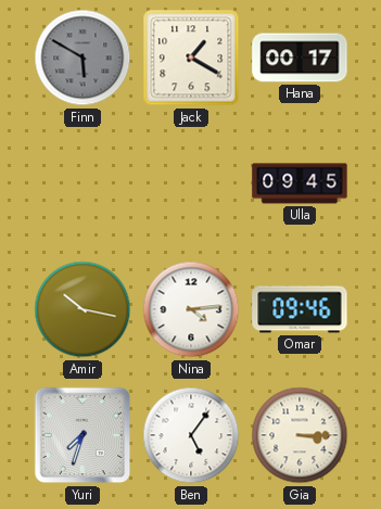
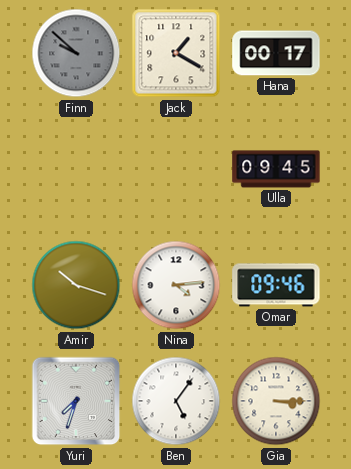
Finn: 5:50 -> 9:52
Amir: 10:17 -> 10:18
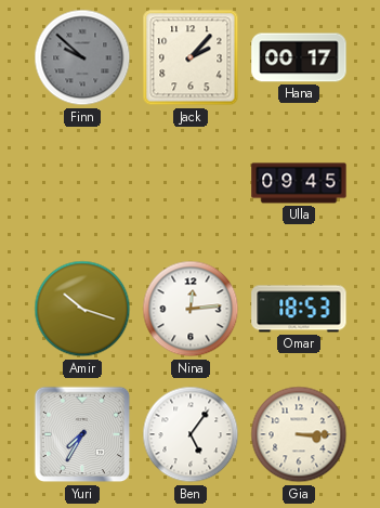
Jack: 1:20 -> 2:07
Nina: 4:14 -> 12:14
Omar: 09:46 -> 18:53
Yuri: 7:33 -> 7:35
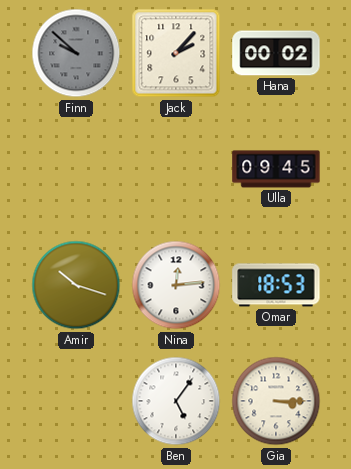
Hana: 00:17 -> 00:02
Yuri: 7:35 -> none
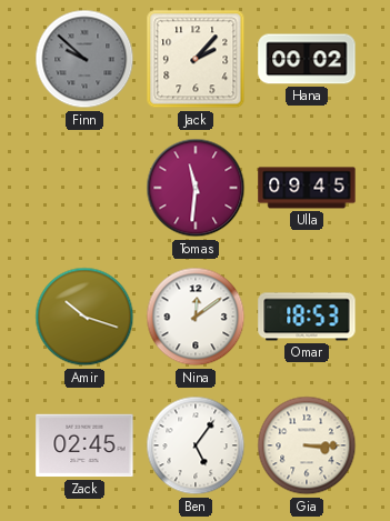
Tomas: none -> 11:31
Nina: 12:14 -> 12:09
Zack: none -> 02:45
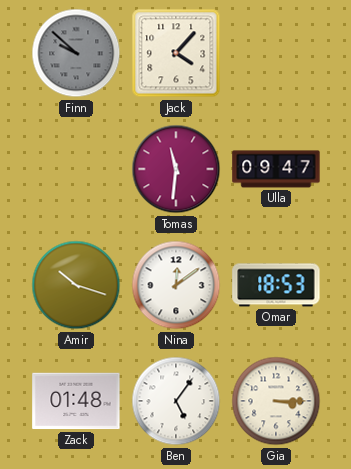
Jack: 2:07 -> 4:07
Hana: 00:02 -> none
Ulla: 09:45 -> 09:47
Zack: 02:45 -> 01:48
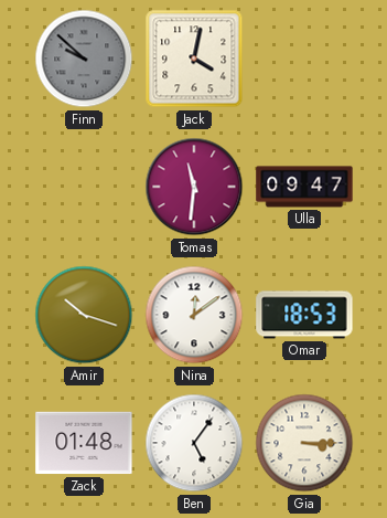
Jack: 4:07 -> 4:02
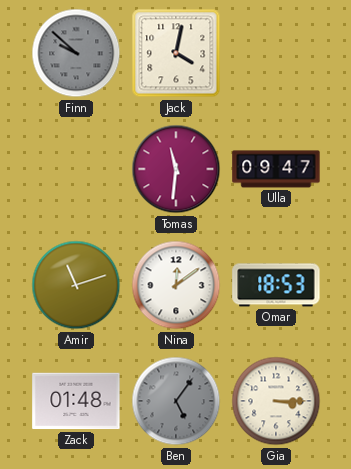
Amir: 10:18 -> 11:12
Ben dial: white -> grey
